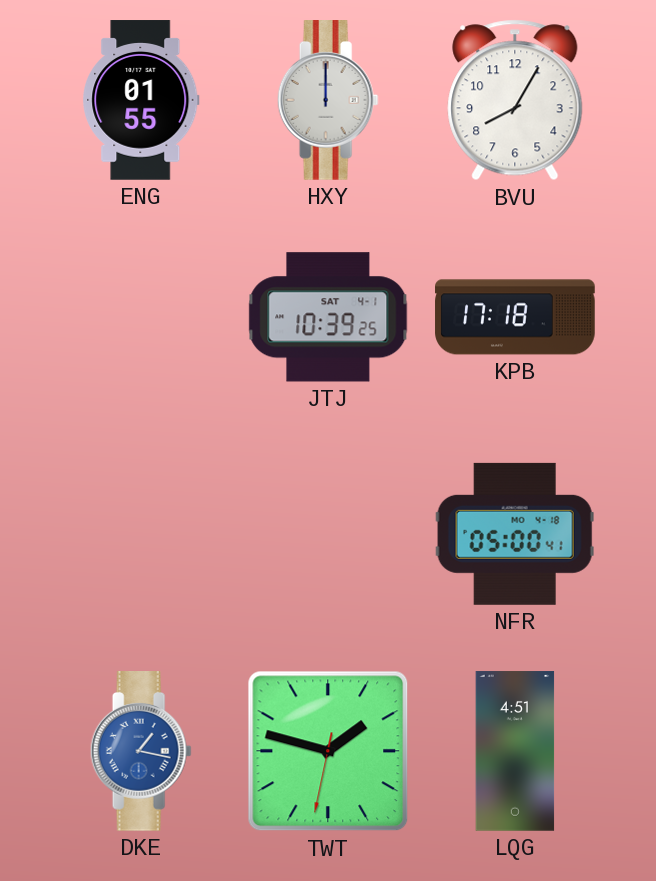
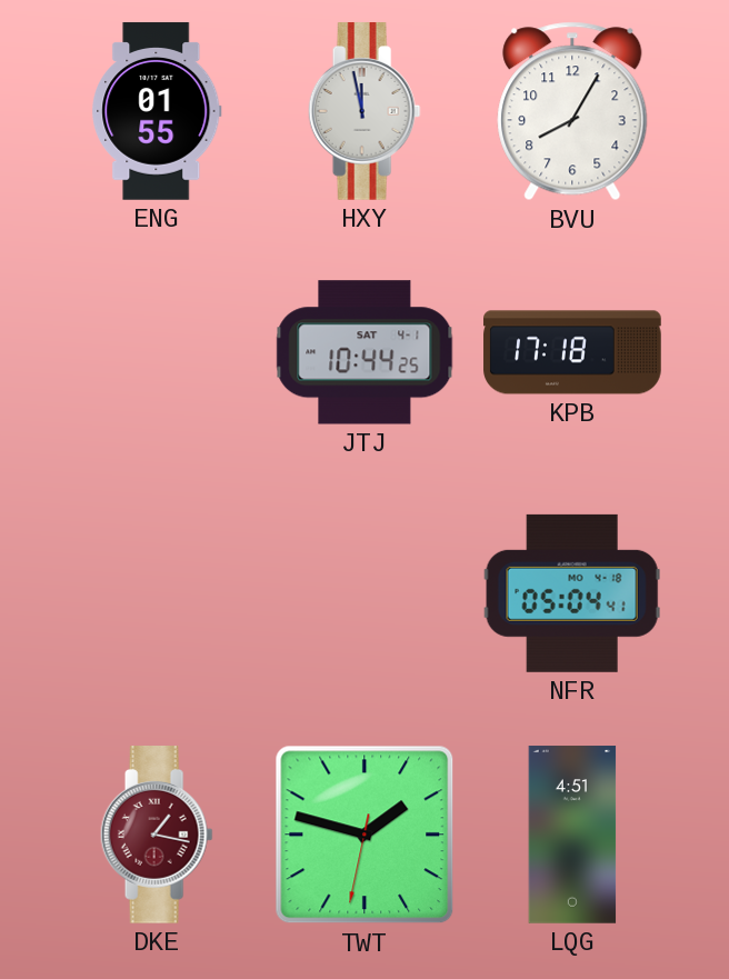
HXY: 12:00 -> 11:58
JTJ: 10:39 -> 10:44
NFR: 05:00 -> 05:04
DKE dial: blue -> burgundy
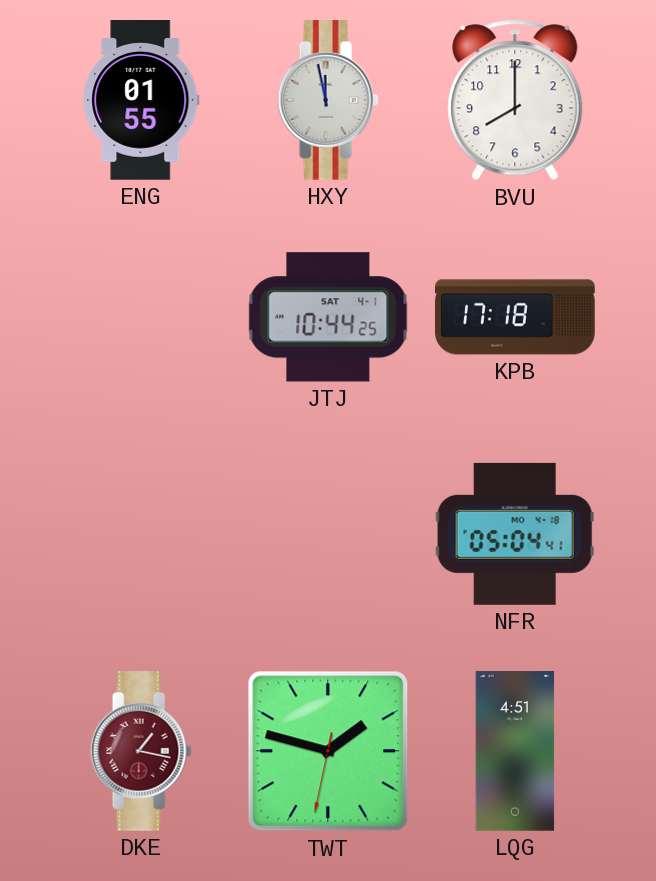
BVU: 8:05 -> 8:00
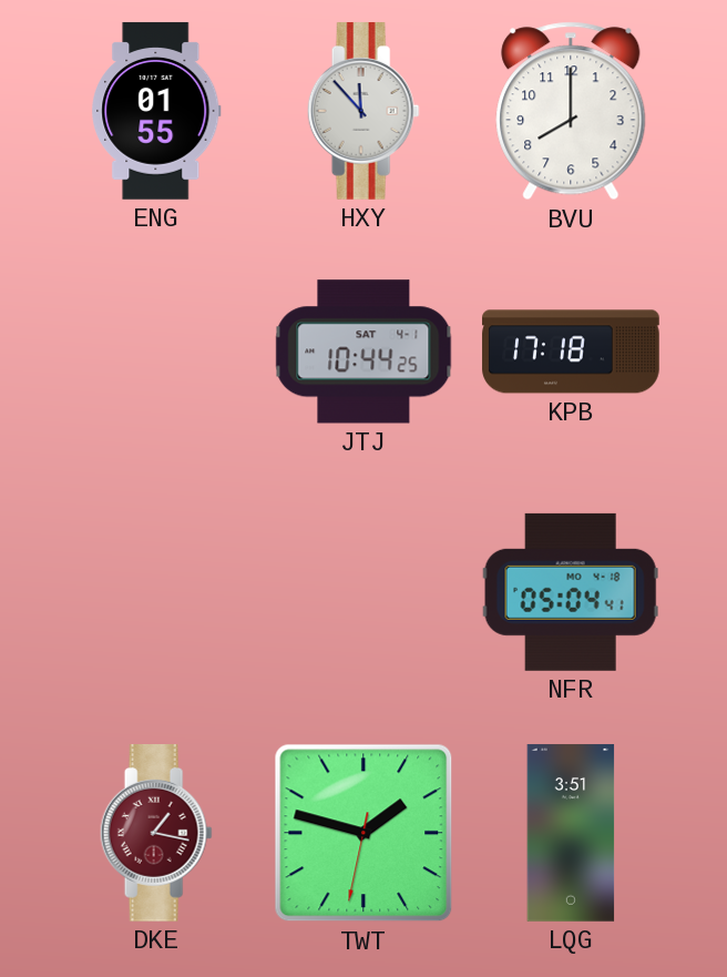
HXY: 11:58 -> 11:53
LQG: 4:51 -> 3:51
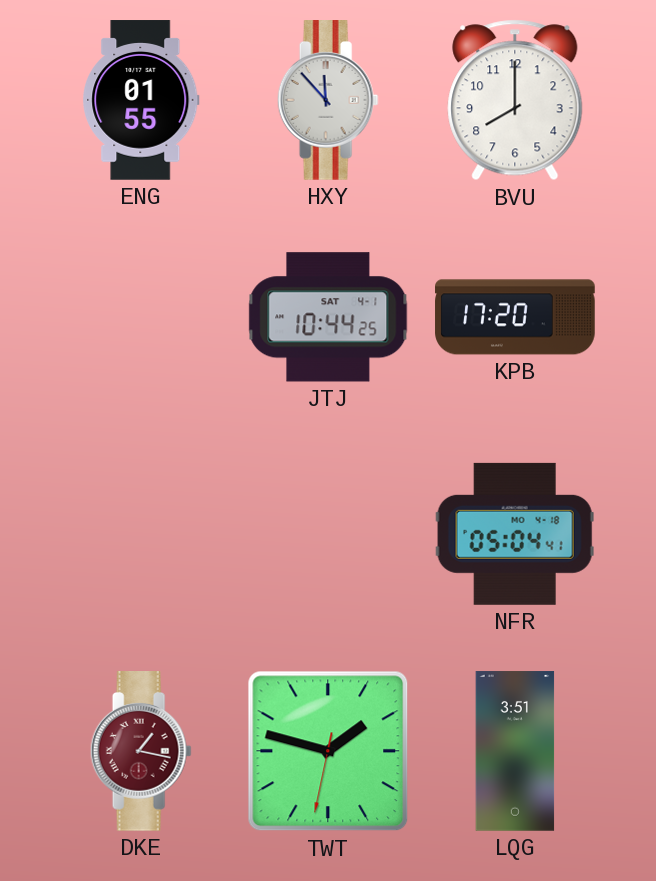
KPB: 17:18 -> 17:20
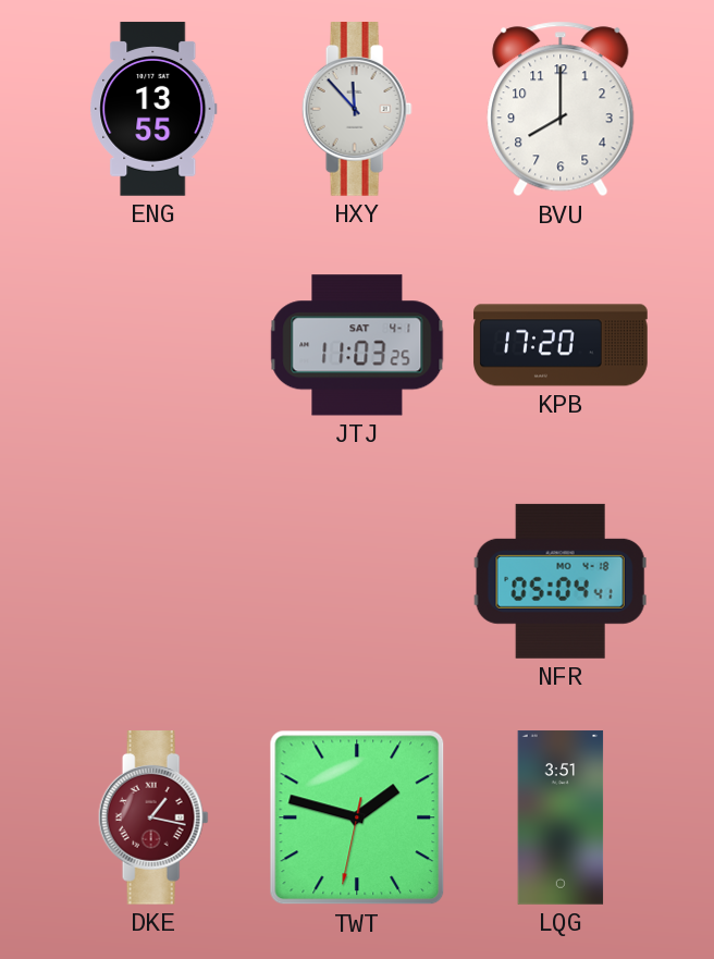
ENG: 01:55 -> 13:55
JTJ: 10:44 -> 11:03
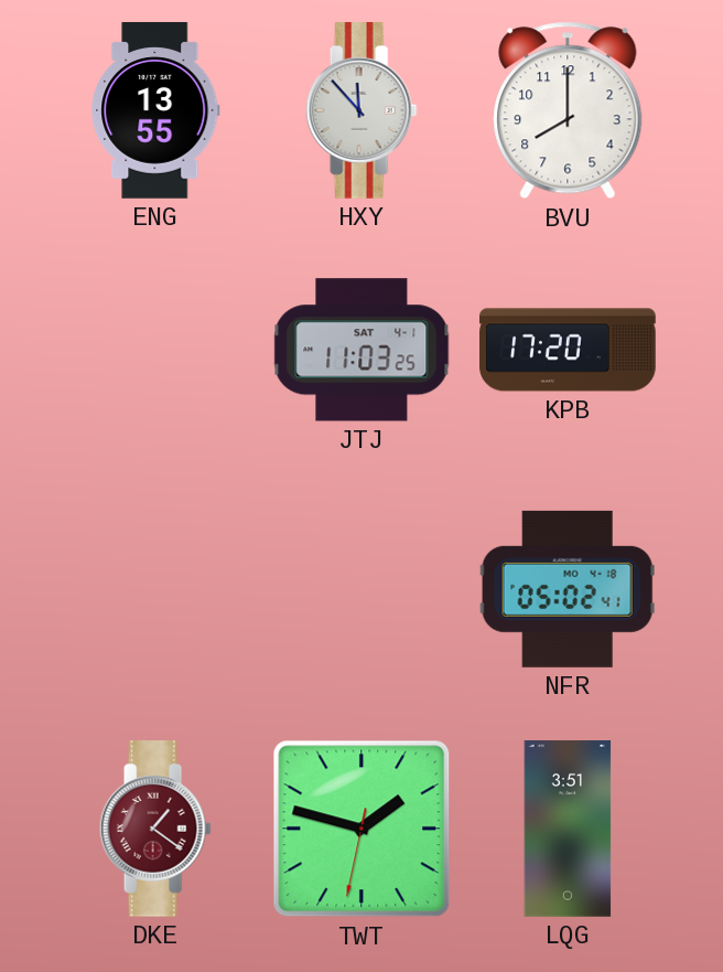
NFR: 05:04 -> 05:02
DKE: 1:17 -> 1:21
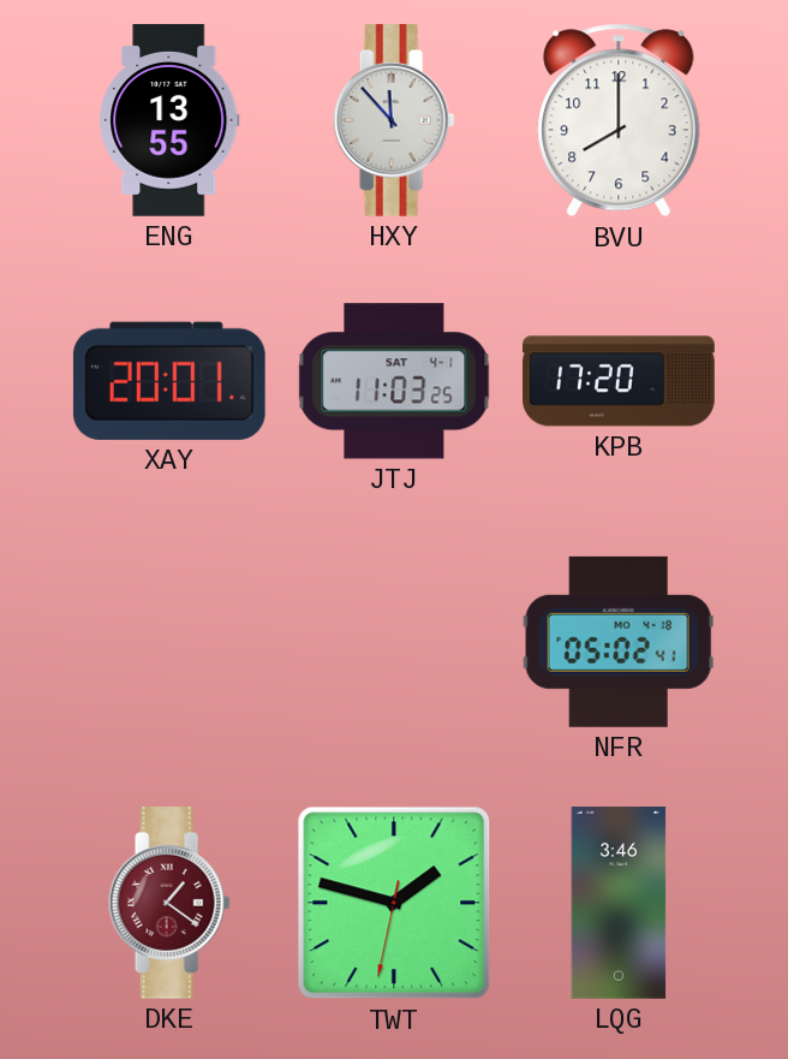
XAY: none -> 20:01
LQG: 3:51 -> 3:46
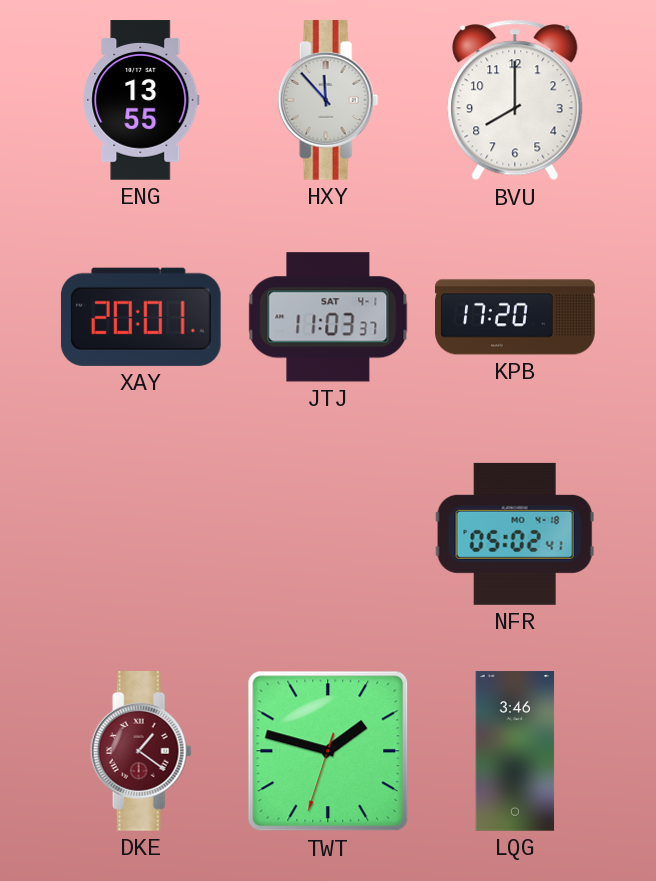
JTJ: 11:03:25 -> 11:03:37
TWT: 1:47:32 -> 1:47:33
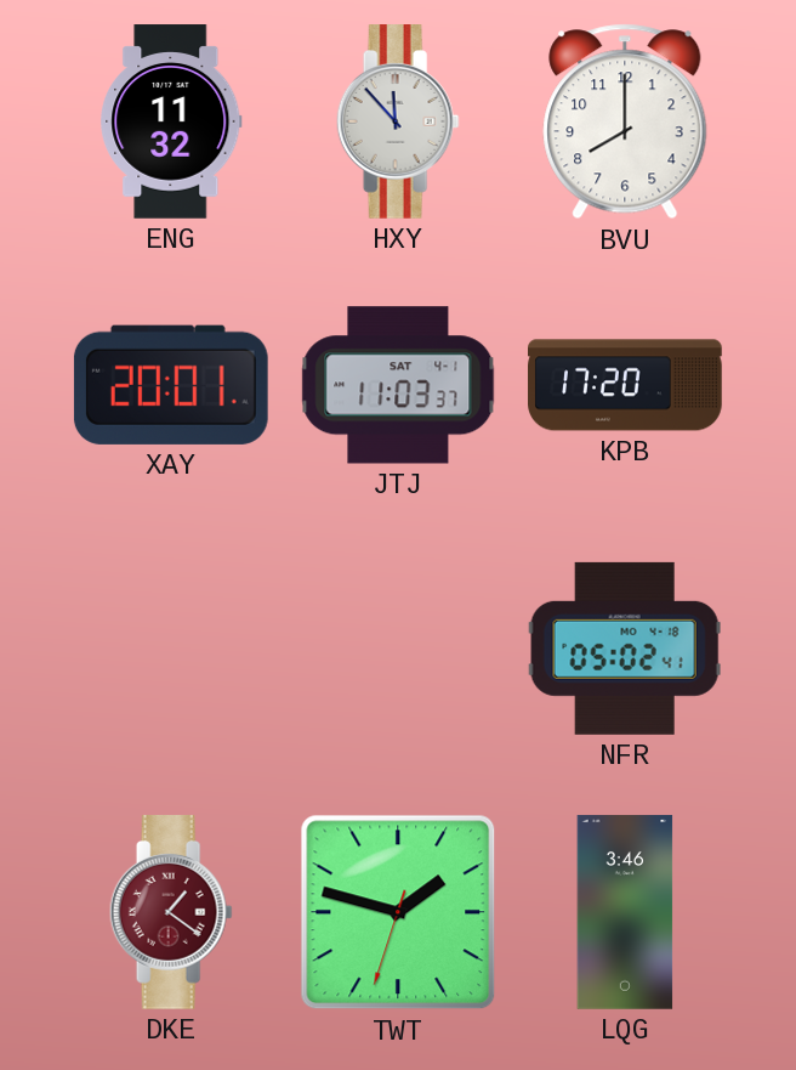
ENG: 13:55 -> 11:32
